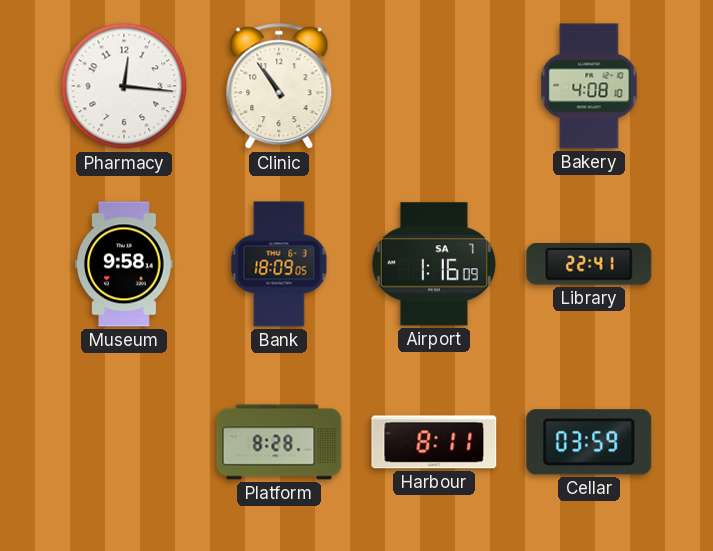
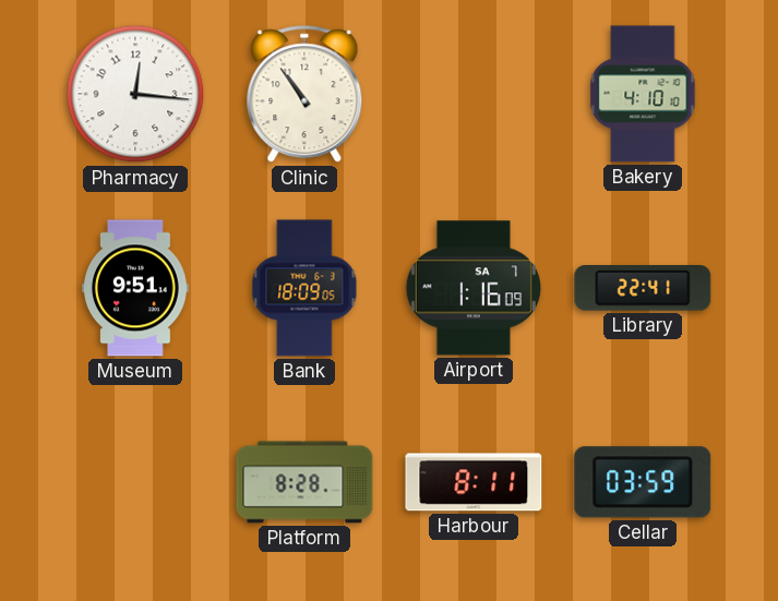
Bakery: 4:08 -> 4:10
Museum: 9:58 -> 9:51
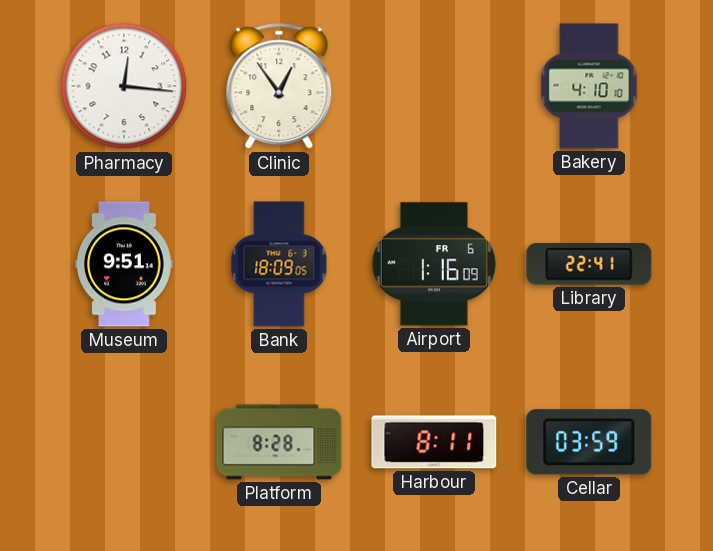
Clinic: 10:54 -> 12:54
Airport date: SA 7 -> FR 6
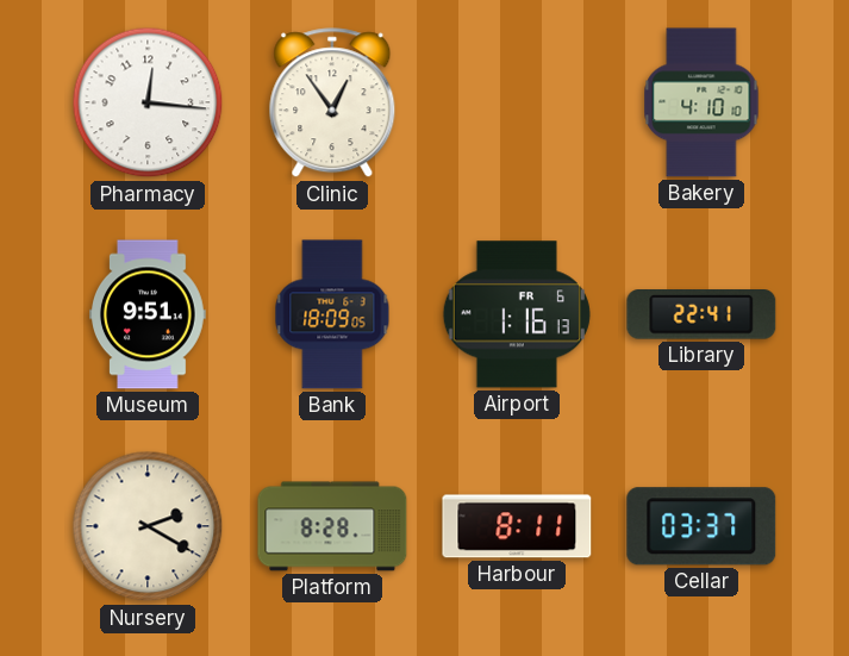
Airport: 1:16:09 -> 1:16:13
Nursery: none -> 2:20
Cellar: 03:59 -> 03:37
